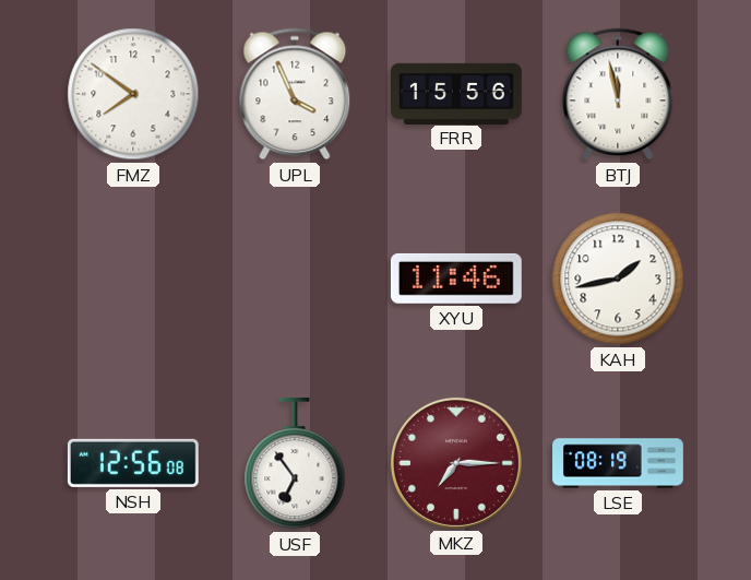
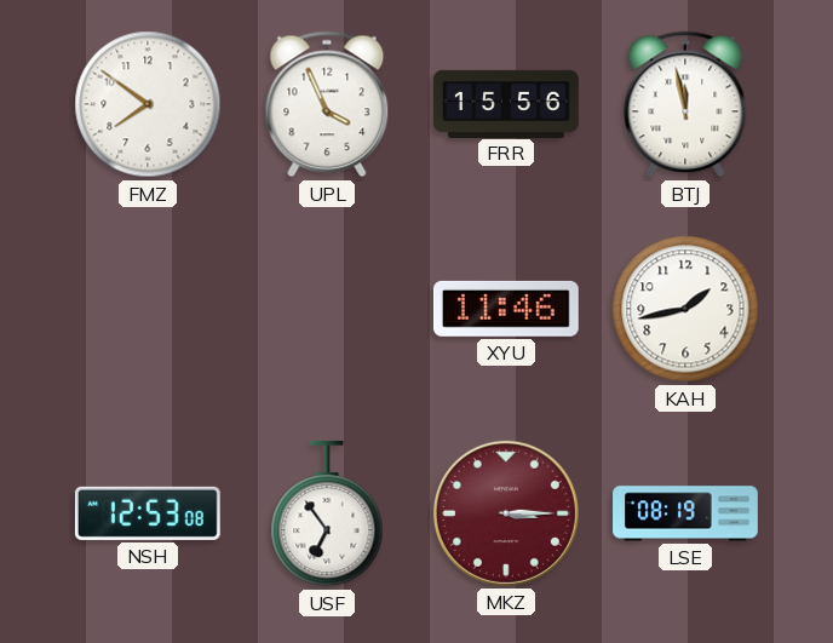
NSH: 12:56 -> 12:53
MKZ: 7:15 -> 3:15
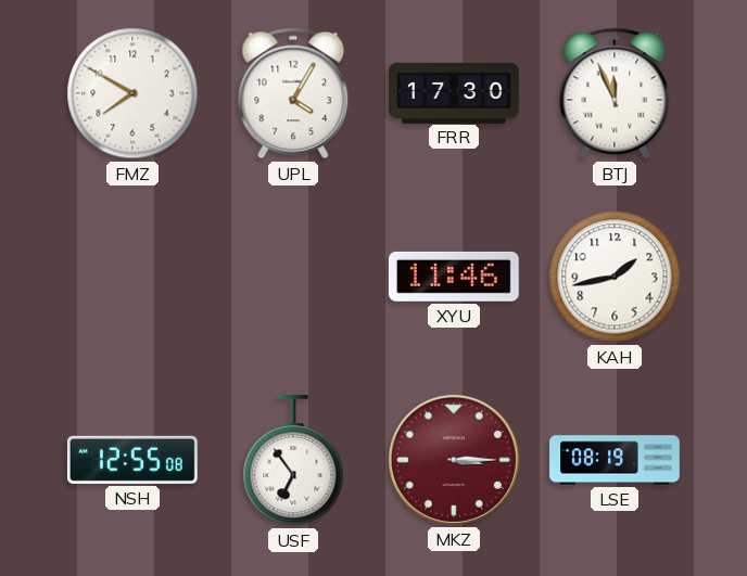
FMZ: 7:51 -> 7:50
UPL: 3:56 -> 4:05
FRR: 15:56 -> 17:30
BTJ: 11:58 -> 11:56
NSH: 12:53 -> 12:55
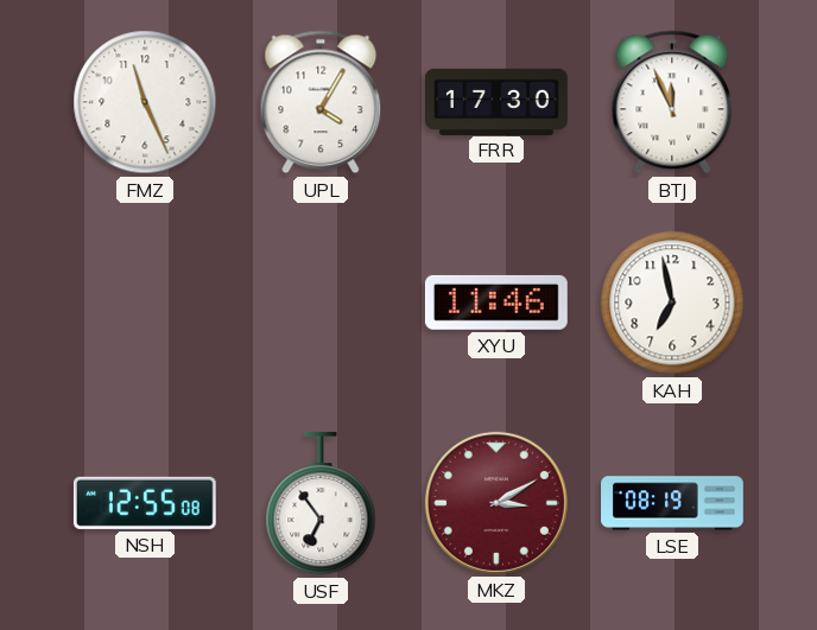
FMZ: 7:50 -> 11:26
KAH: 1:43 -> 6:58
MKZ: 3:15 -> 3:10
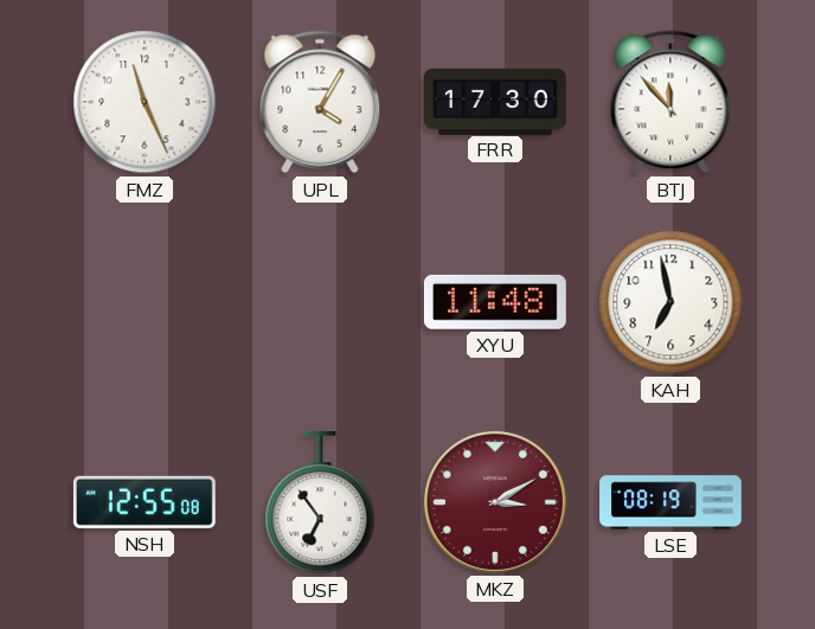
BTJ: 11:56 -> 11:53
XYU: 11:46 -> 11:48
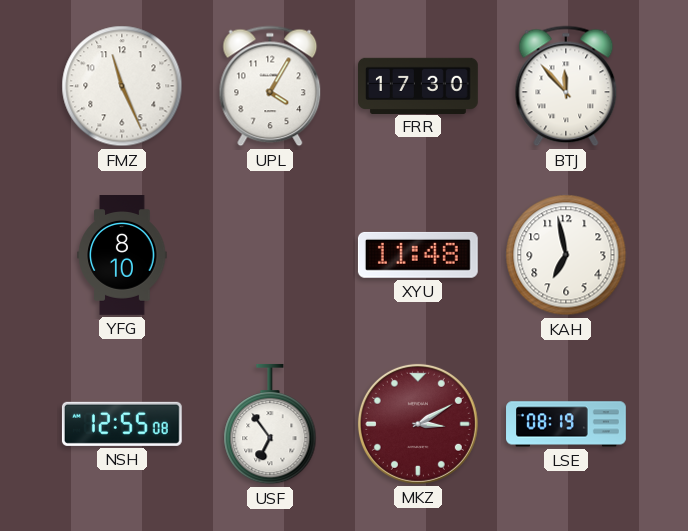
YFG: none -> 8:10
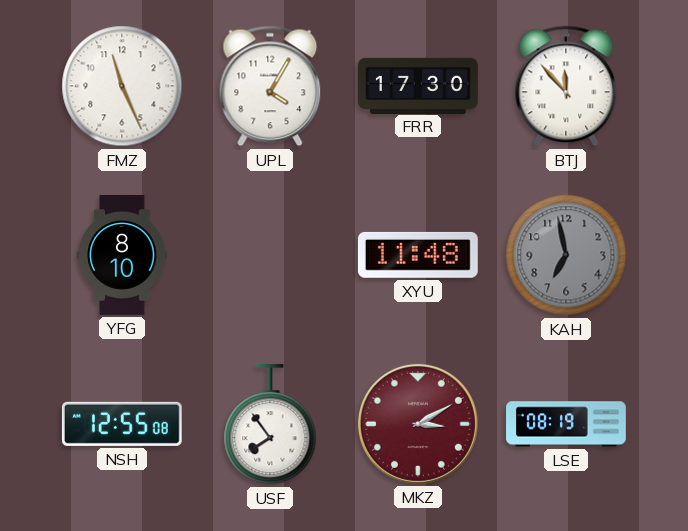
KAH dial: white -> grey
USF: 6:54 -> 7:54
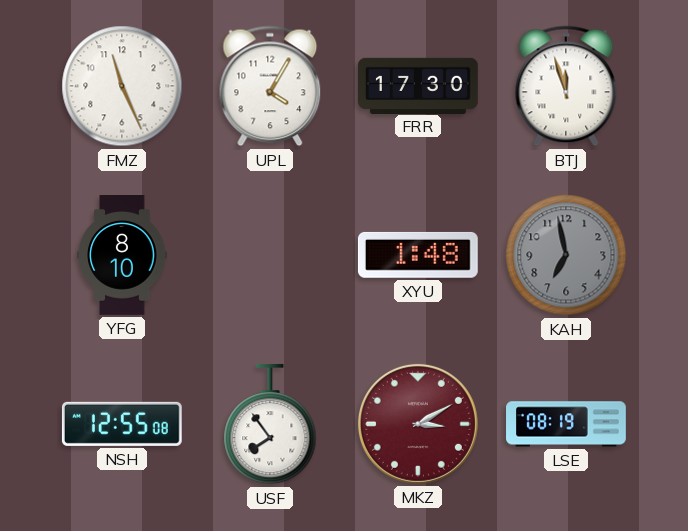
BTJ: 11:53 -> 11:57
XYU: 11:48 -> 1:48
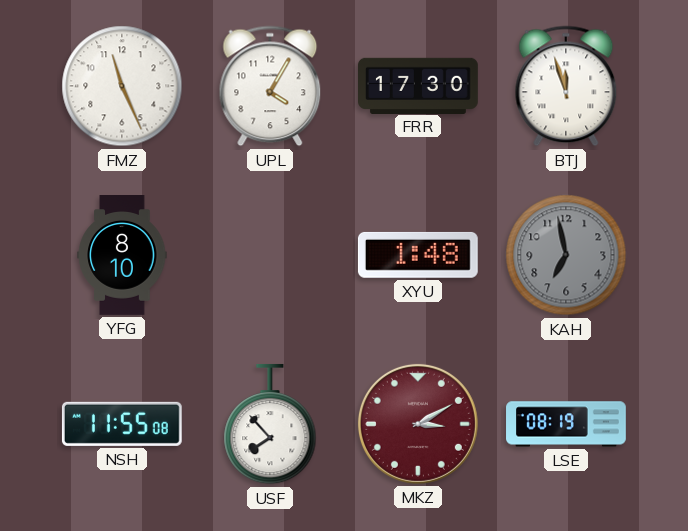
NSH: 12:55 -> 11:55
USF: 7:54 -> 7:53
